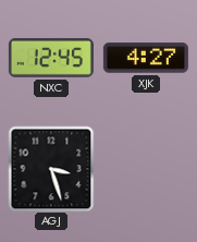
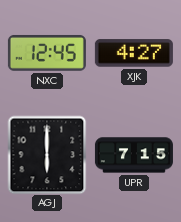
AGJ: 3:27 -> 6:00
UPR: none -> 7:15
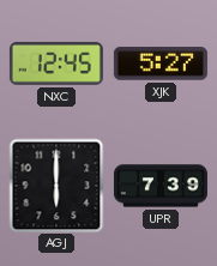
XJK: 4:27 -> 5:27
UPR: 7:15 -> 7:39
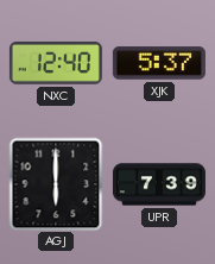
NXC: 12:45 -> 12:40
XJK: 5:27 -> 5:37
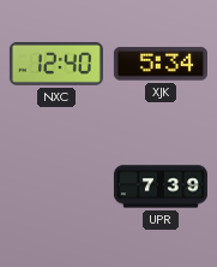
XJK: 5:37 -> 5:34
AGJ: 6:00 -> none
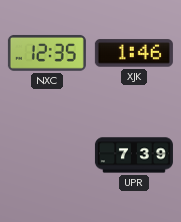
NXC: 12:40 -> 12:35
XJK: 5:34 -> 1:46
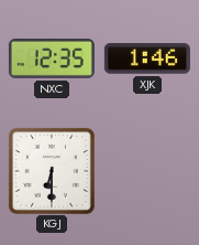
KGJ: none -> 6:30
UPR: 7:39 -> none
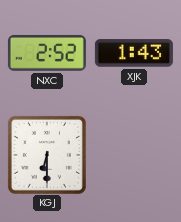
NXC: 12:35 -> 2:52
XJK: 1:46 -> 1:43
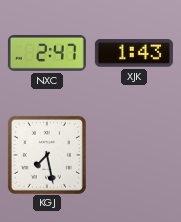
NXC: 2:52 -> 2:47
KGJ: 6:30 -> 7:28
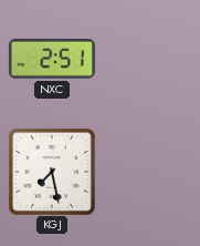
NXC: 2:47 -> 2:51
XJK: 1:43 -> none
